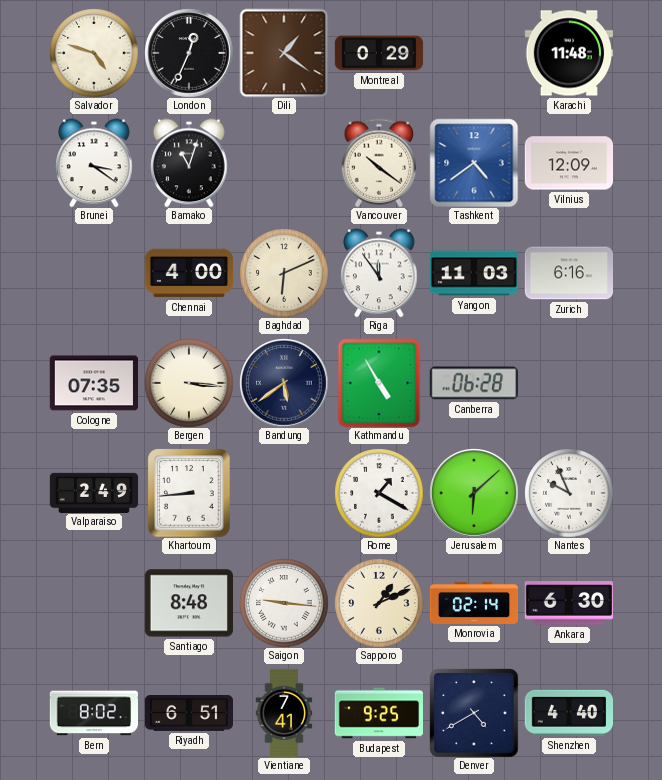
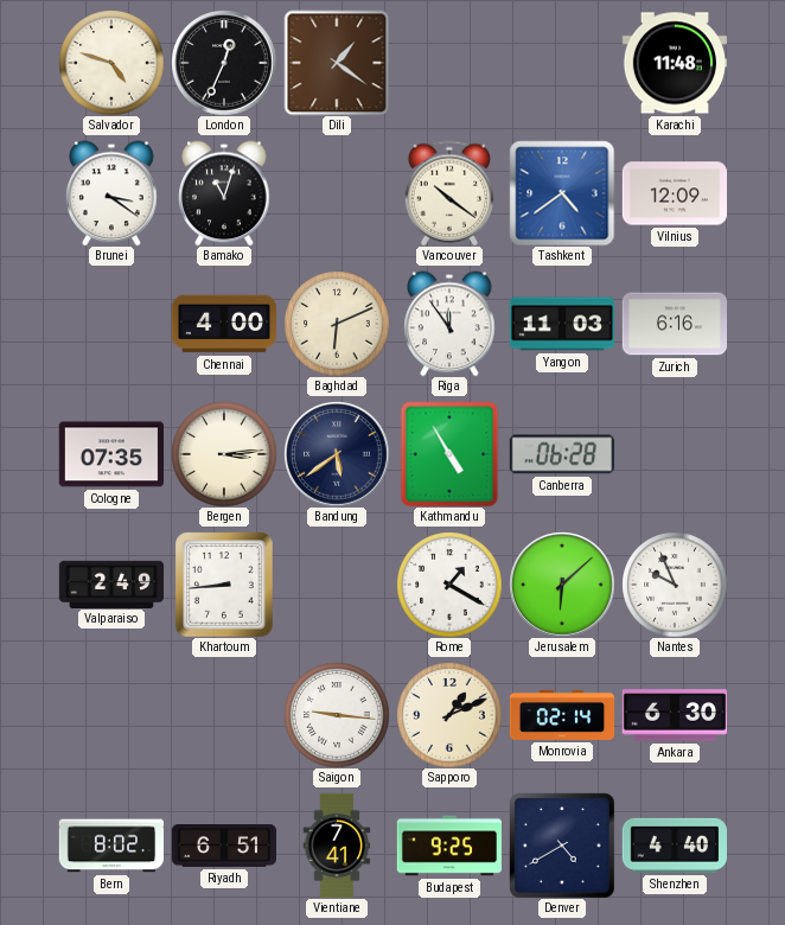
Montreal: 0:29 -> none
Bergen: 3:16 -> 3:14
Santiago: 8:48 -> none
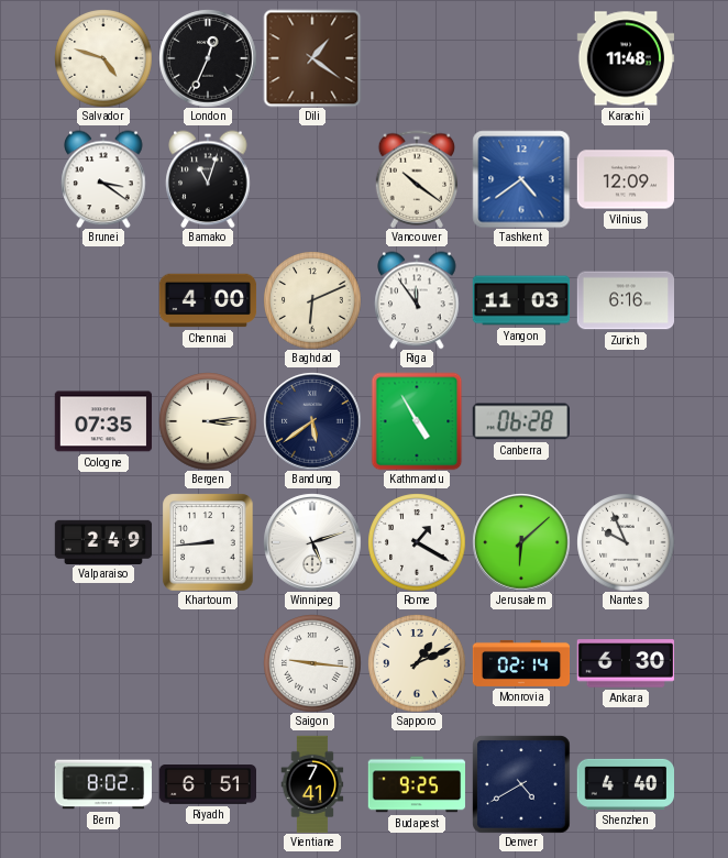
Winnipeg: none -> 5:12
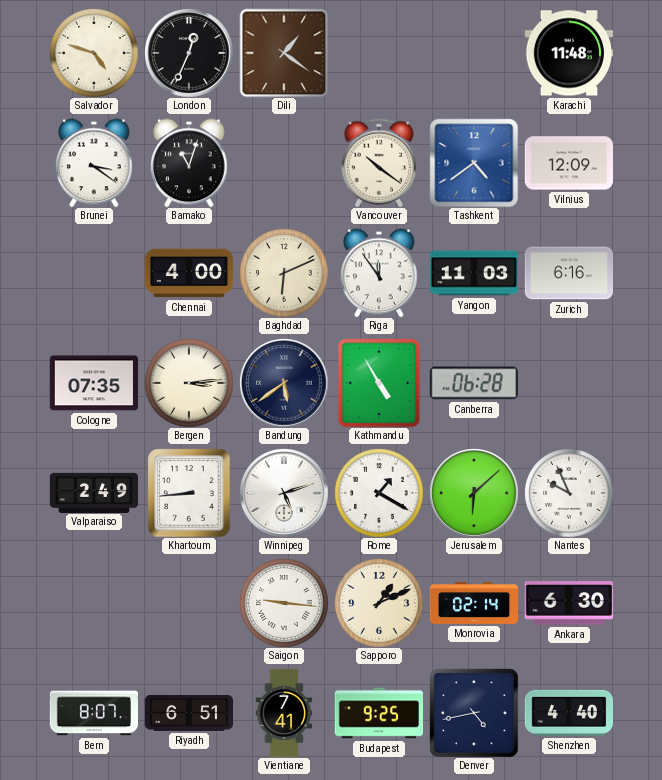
Bern: 8:02 -> 8:07
Denver: 4:40 -> 4:43
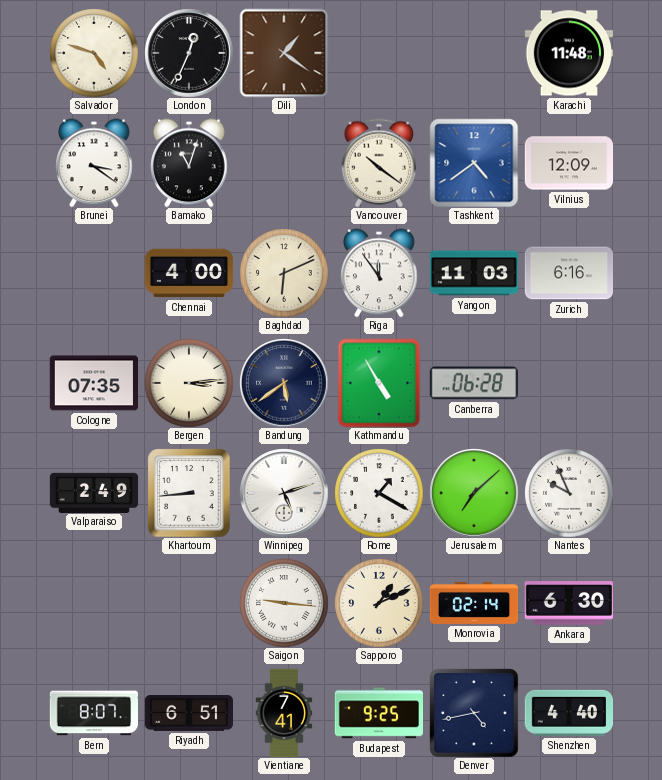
Jerusalem: 6:08 -> 7:08
